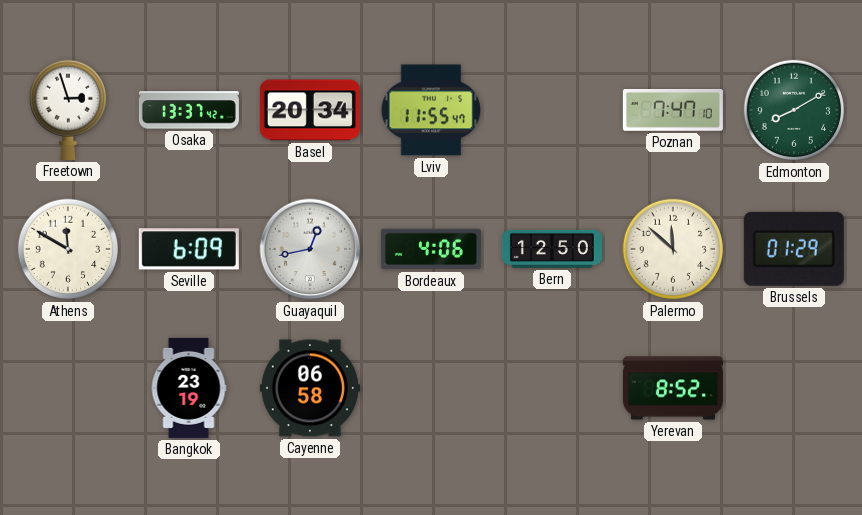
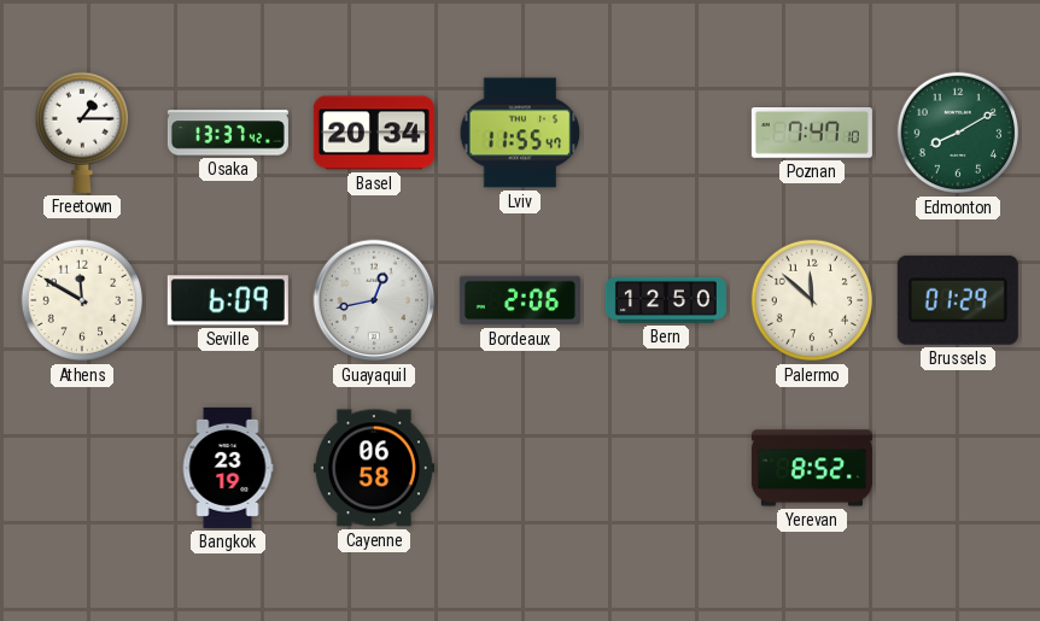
Freetown: 2:57 -> 1:15
Bordeaux: 4:06 -> 2:06
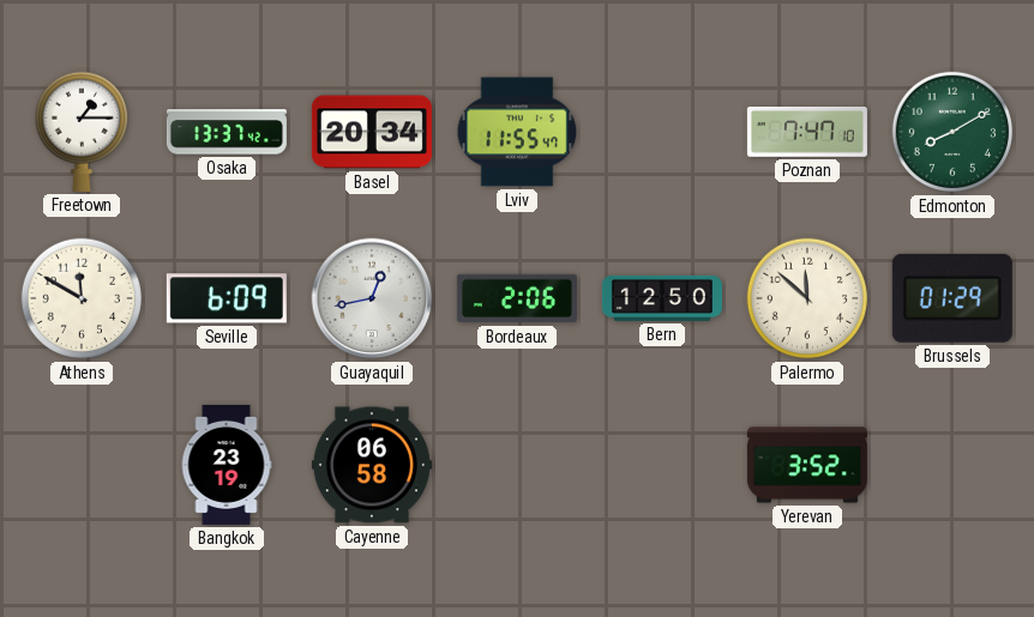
Yerevan: 8:52 -> 3:52
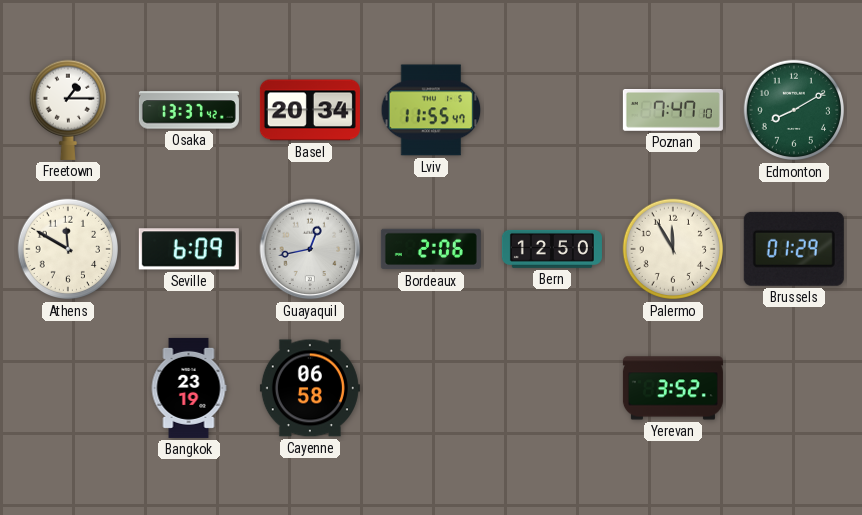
Palermo: 11:52 -> 11:55
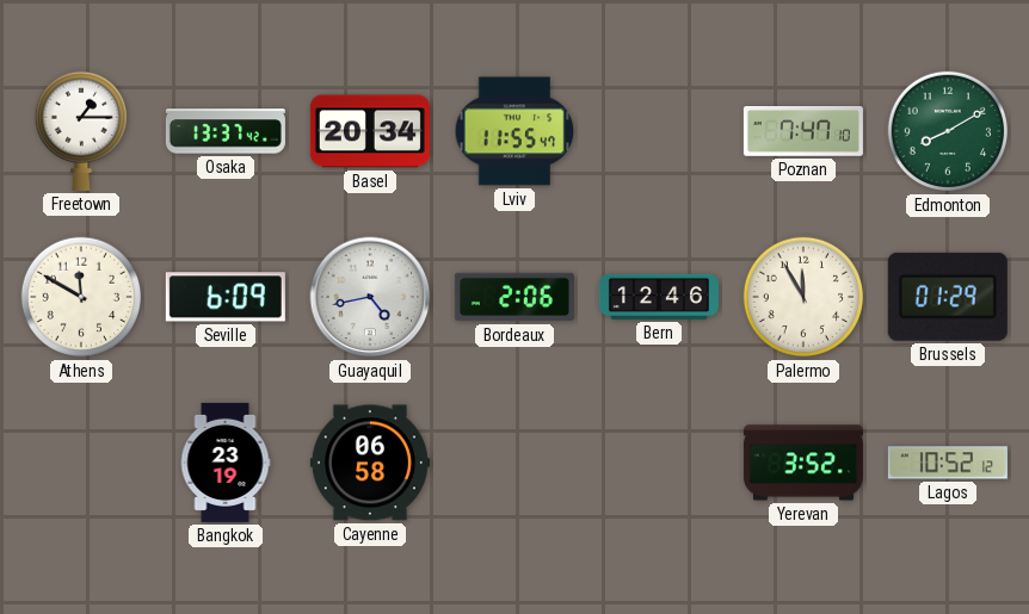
Guayaquil: 12:43 -> 4:43
Bern: 12:50 -> 12:46
Lagos: none -> 10:52
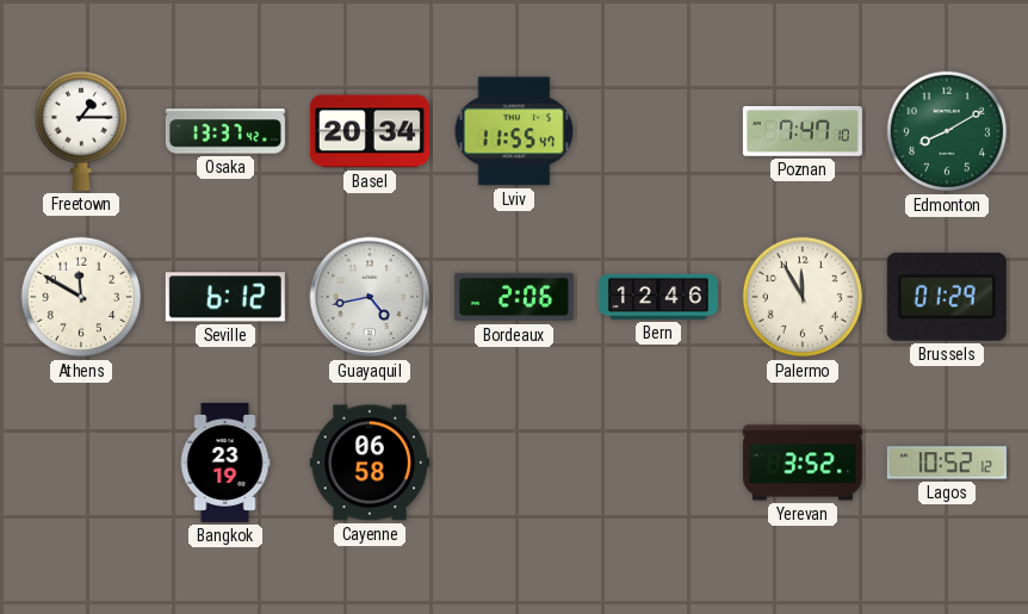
Seville: 6:09 -> 6:12
